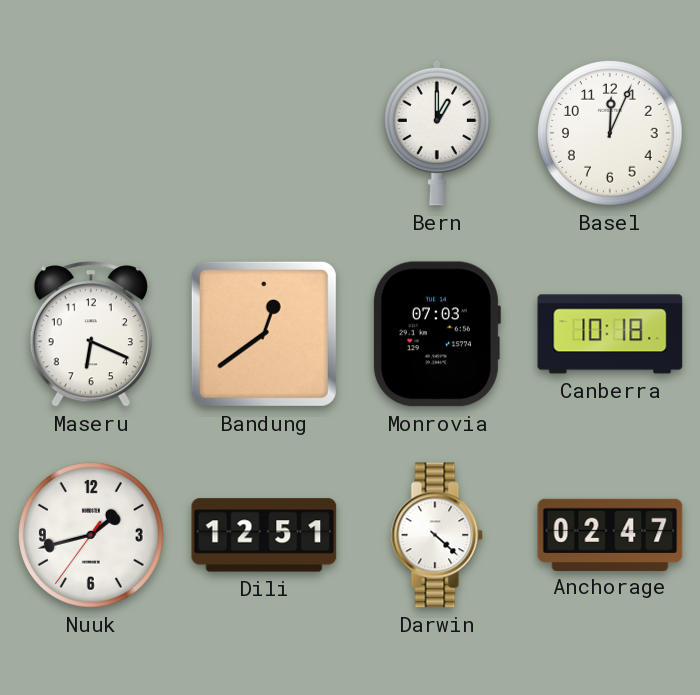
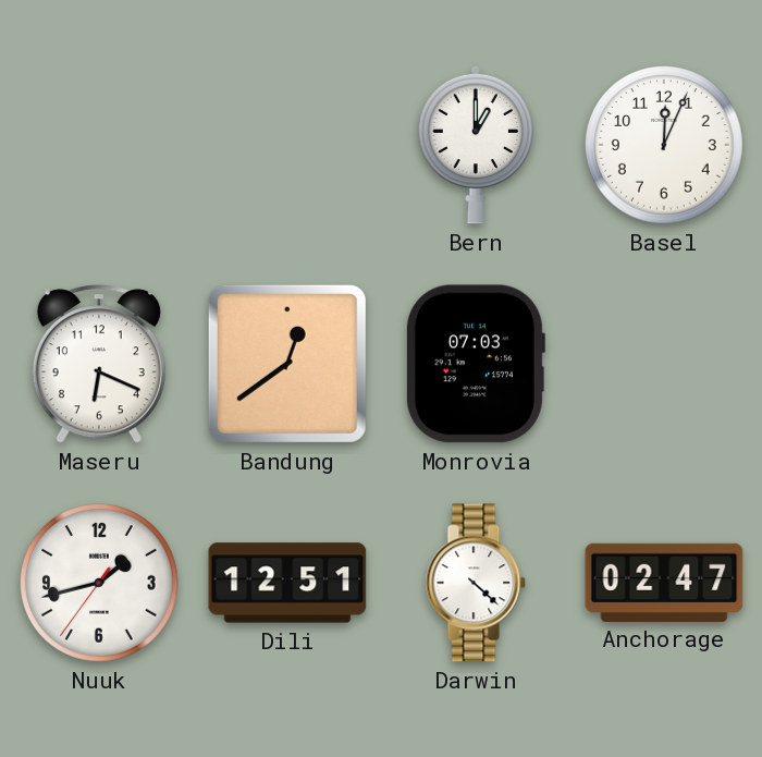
Canberra: 10:18 -> none
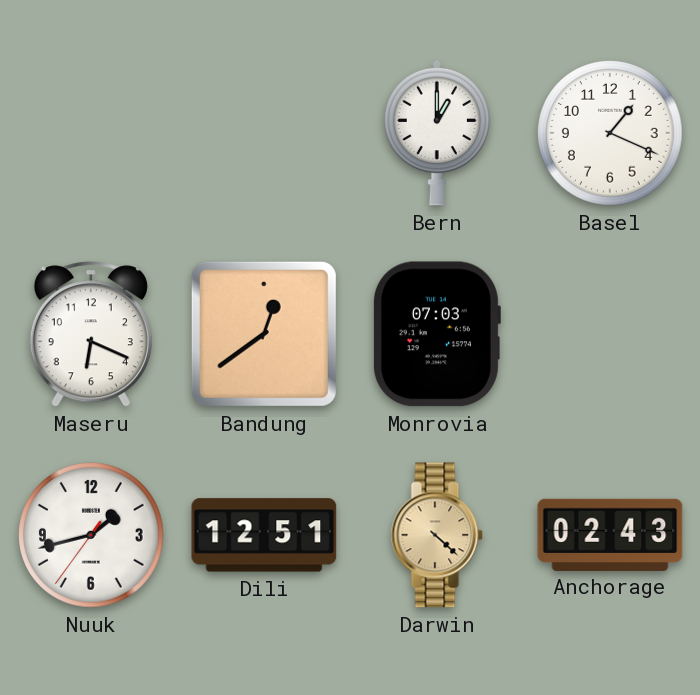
Basel: 12:04 -> 1:19
Darwin dial: white -> champagne
Anchorage: 02:47 -> 02:43
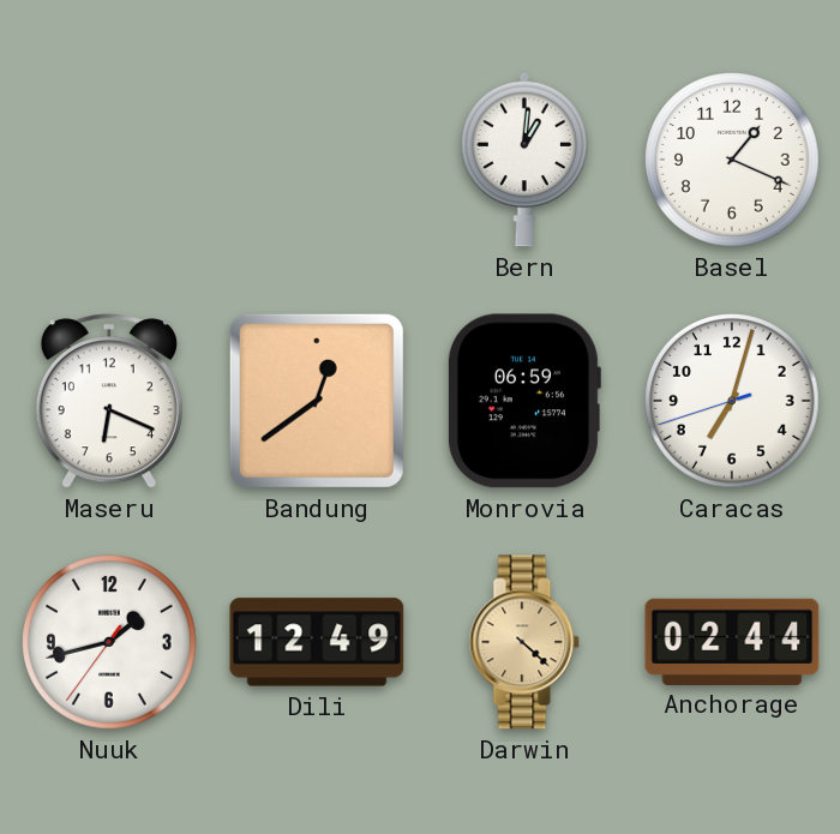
Bern: 1:00 -> 1:01
Monrovia: 07:03 -> 06:59
Caracas: none -> 7:02
Dili: 12:51 -> 12:49
Anchorage: 02:43 -> 02:44
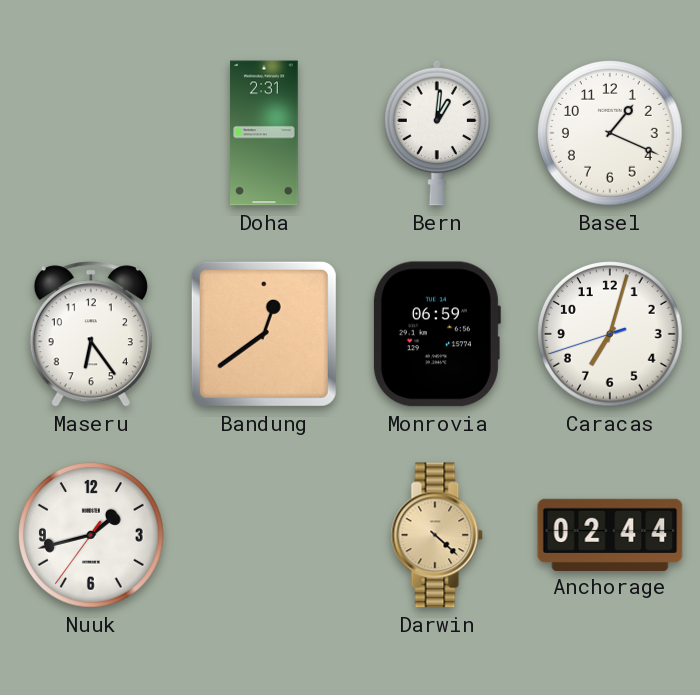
Doha: none -> 2:31
Maseru: 6:19 -> 6:24
Dili: 12:49 -> none
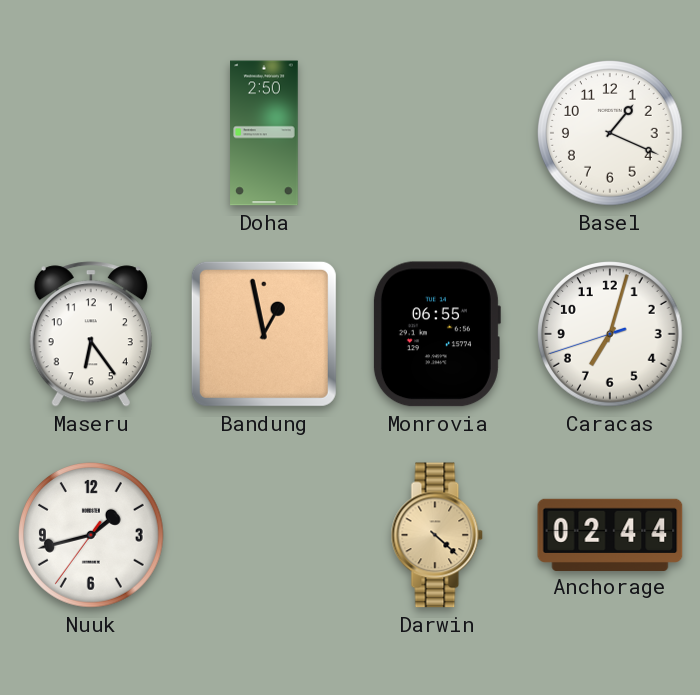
Doha: 2:31 -> 2:50
Bern: 1:01 -> none
Bandung: 12:39 -> 12:58
Monrovia: 06:59 -> 06:55
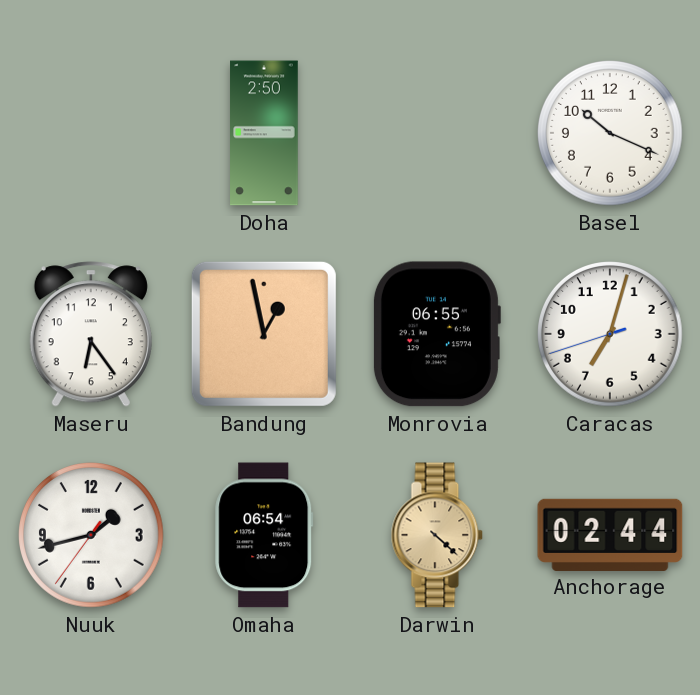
Basel: 1:19 -> 10:19
Omaha: none -> 06:54
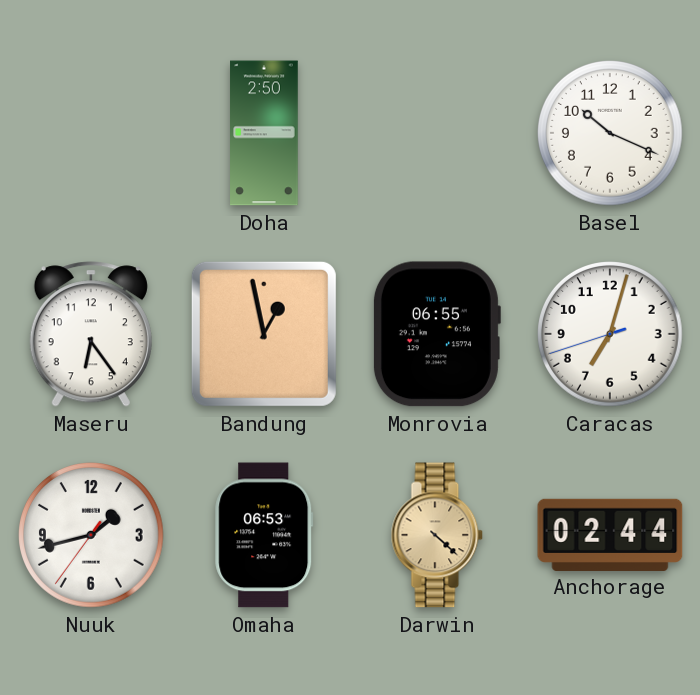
Omaha: 06:54 -> 06:53
